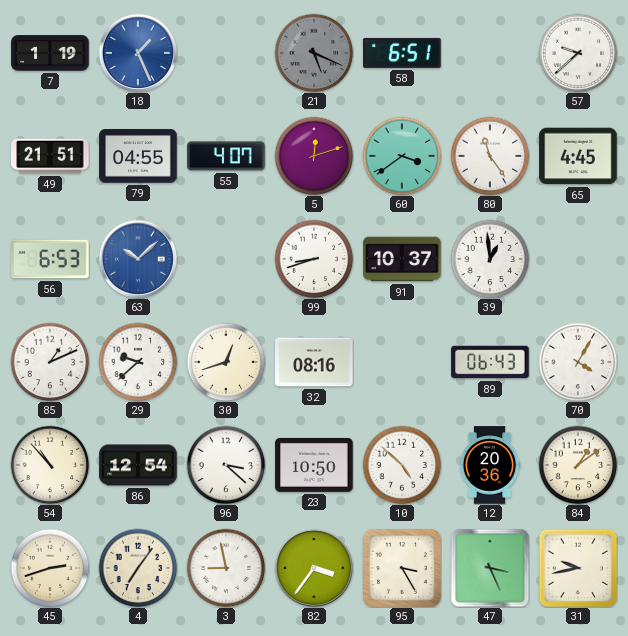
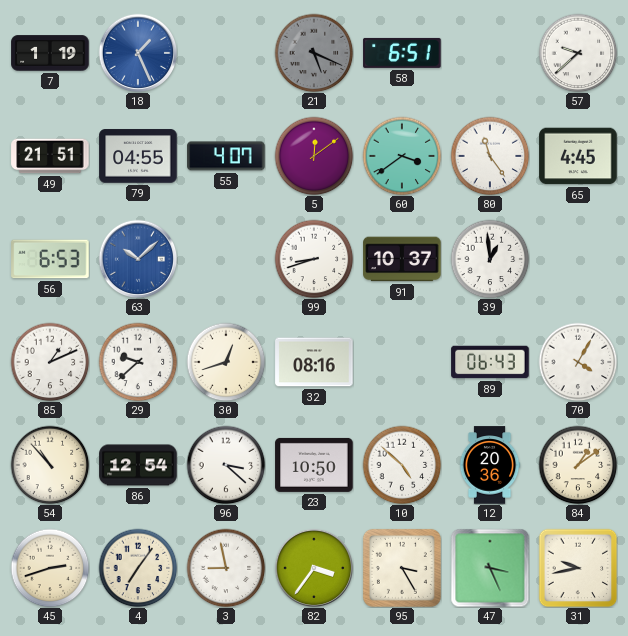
5: 12:12 -> 12:09
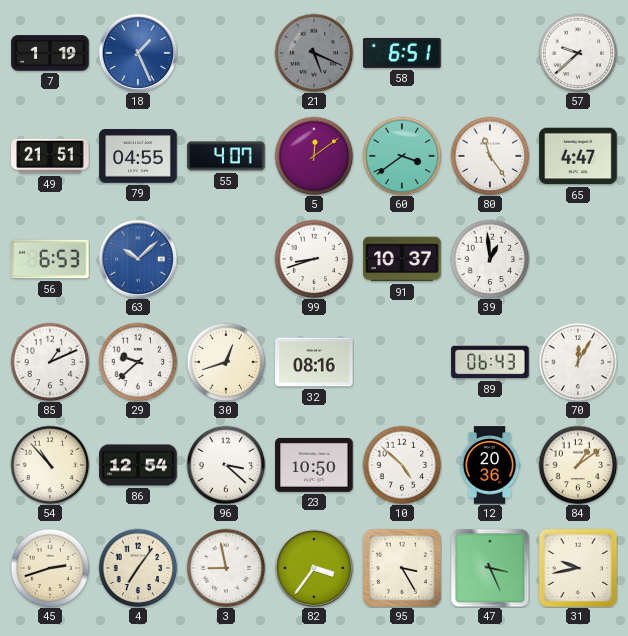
65: 4:45 -> 4:47
70: 4:05 -> 12:05
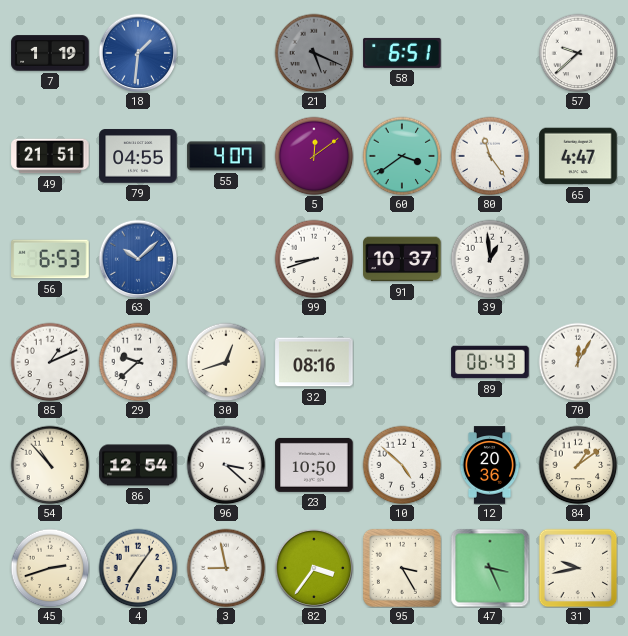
18: 1:26 -> 1:31
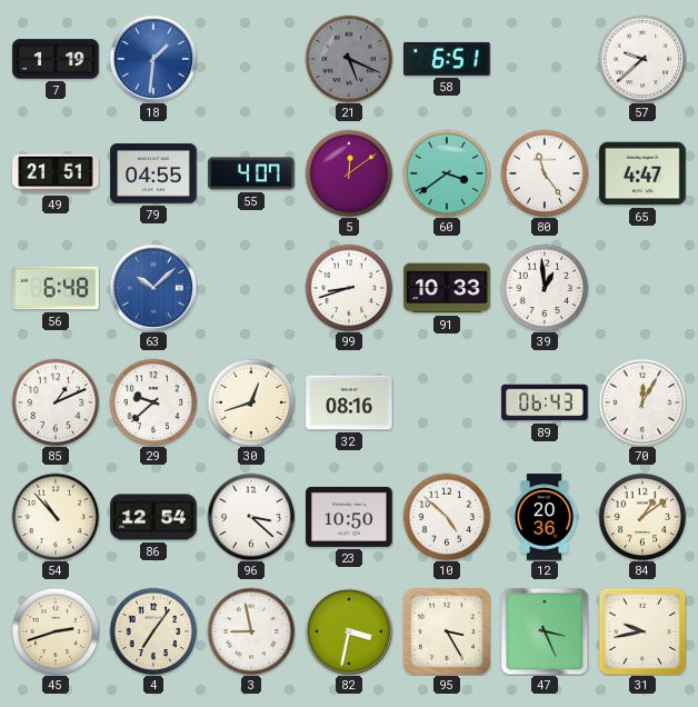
56: 6:53 -> 6:48
91: 10:37 -> 10:33
82: 3:36 -> 3:32
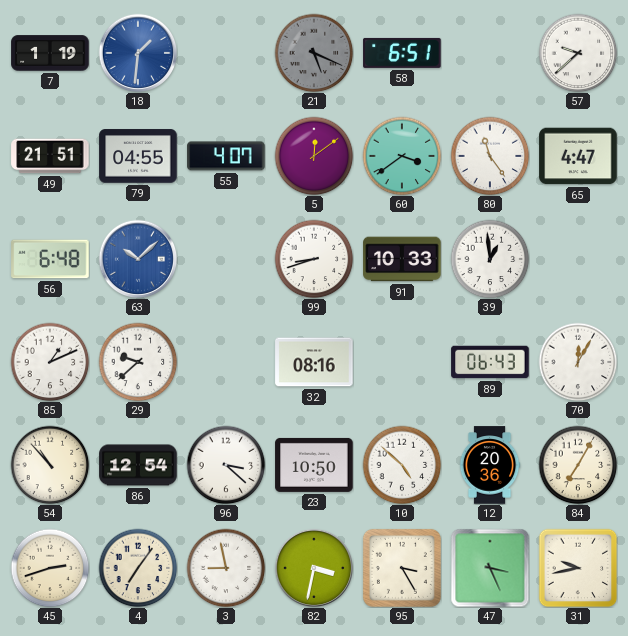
30: 12:42 -> none
84: 1:09 -> 7:05
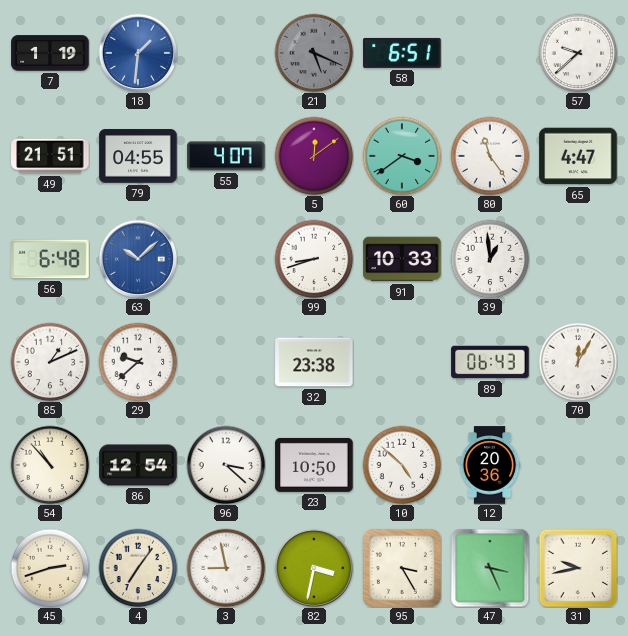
32: 08:16 -> 23:38
84: 7:05 -> none
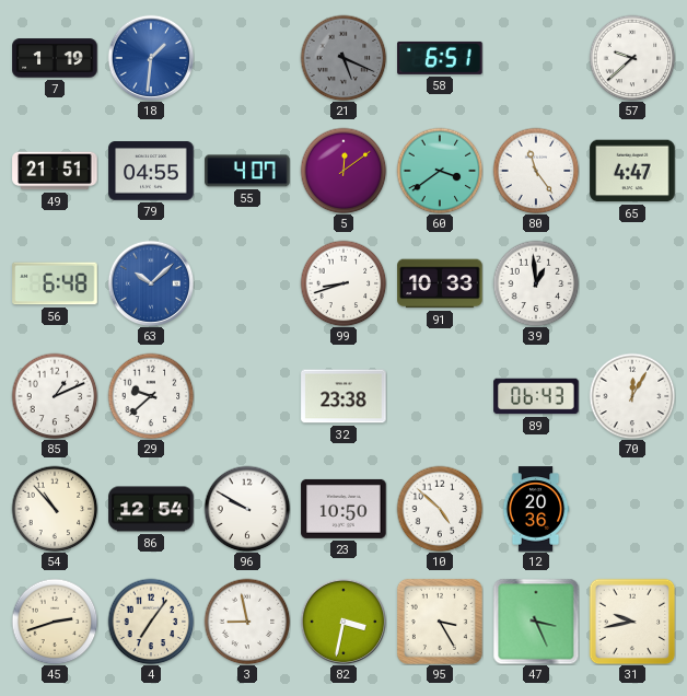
96: 3:22 -> 9:50
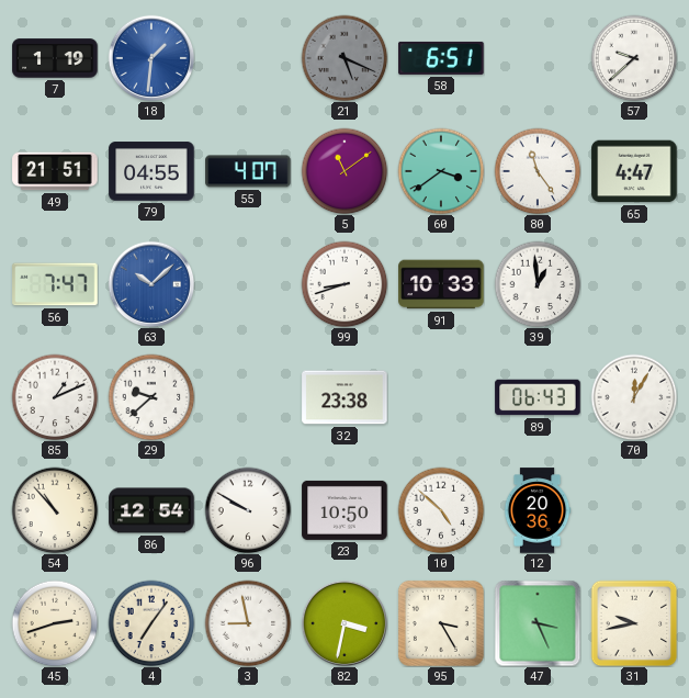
5: 12:09 -> 11:09
56: 6:48 -> 7:47
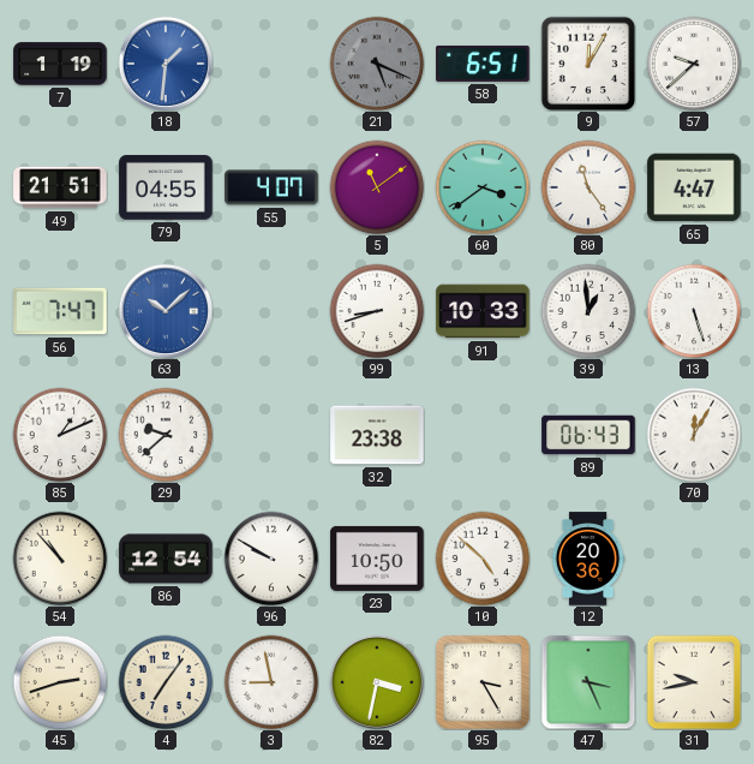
9: none -> 12:05
13: none -> 5:27
